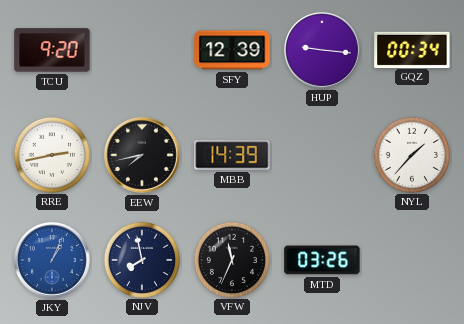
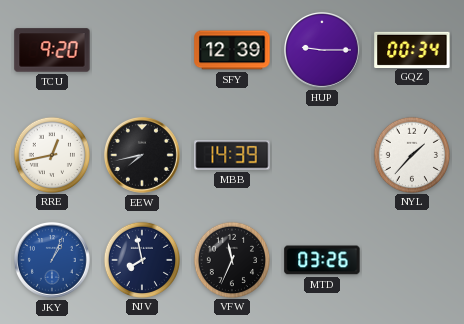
HUP: 9:16 -> 9:15
RRE: 2:43 -> 12:43
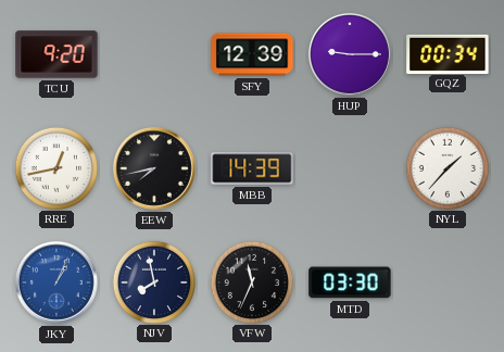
MTD: 03:26 -> 03:30
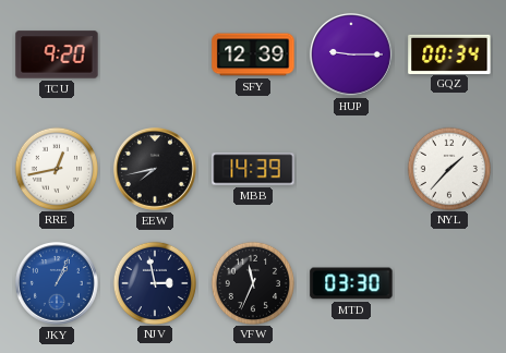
NJV: 7:58 -> 2:58
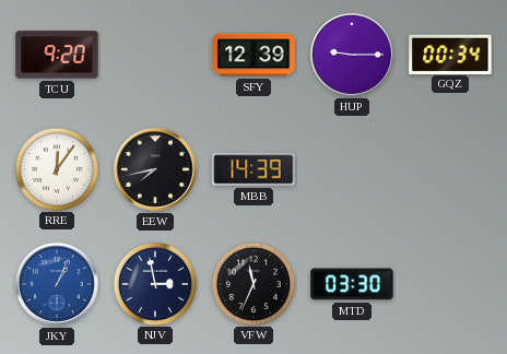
RRE: 12:43 -> 12:06
NYL: 1:37 -> none
